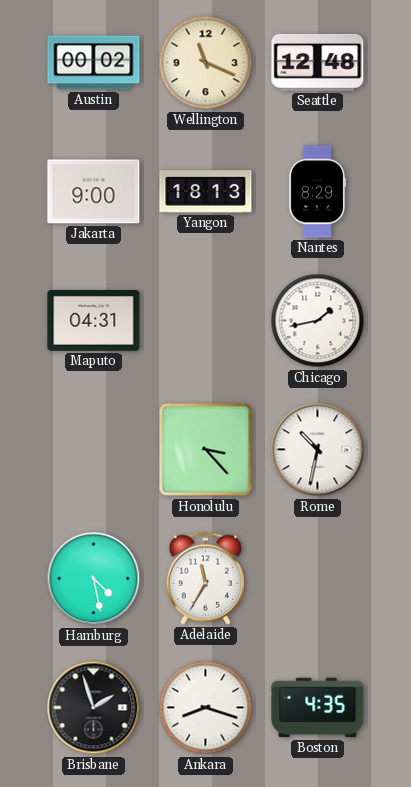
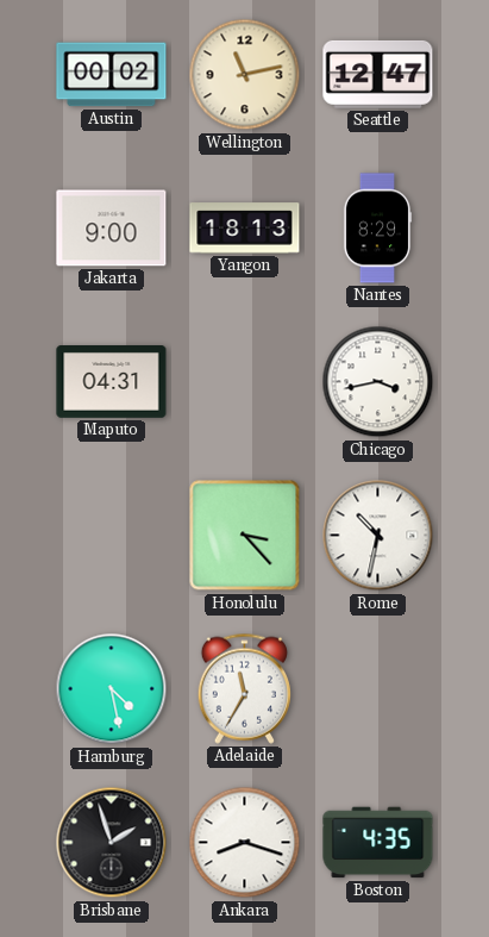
Wellington: 11:19 -> 11:13
Seattle: 12:48 -> 12:47
Chicago: 1:43 -> 3:43
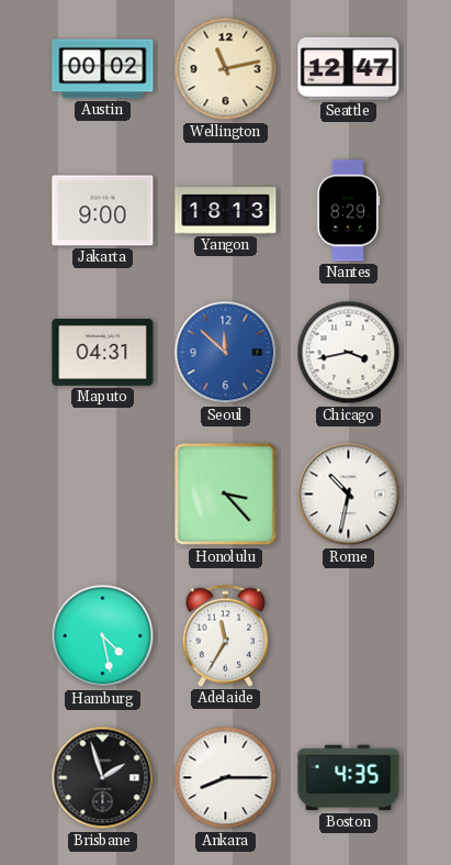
Seoul: none -> 11:52
Ankara: 8:18 -> 8:15
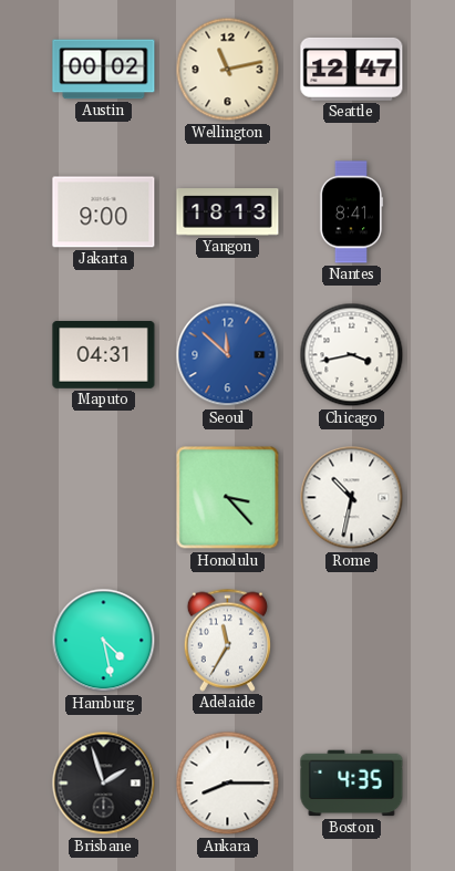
Nantes: 8:29 -> 8:41
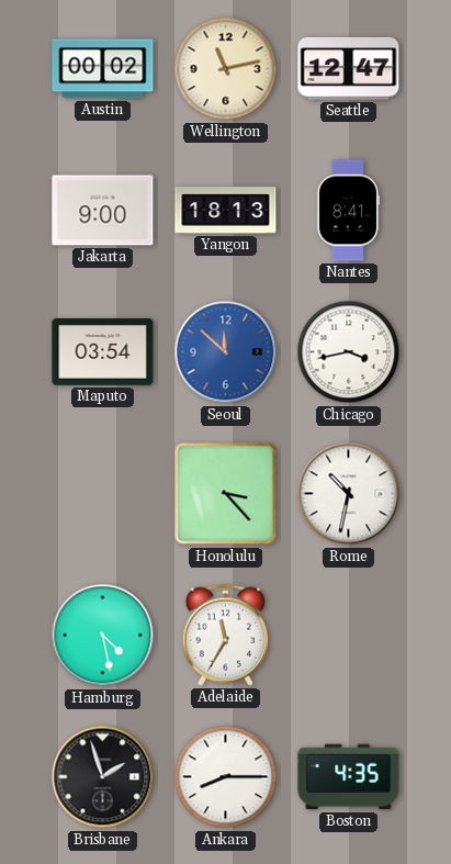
Maputo: 04:31 -> 03:54
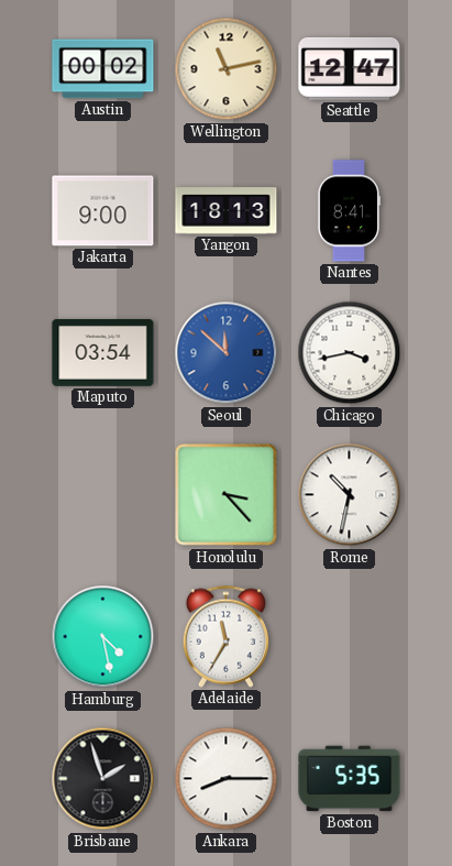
Boston: 4:35 -> 5:35
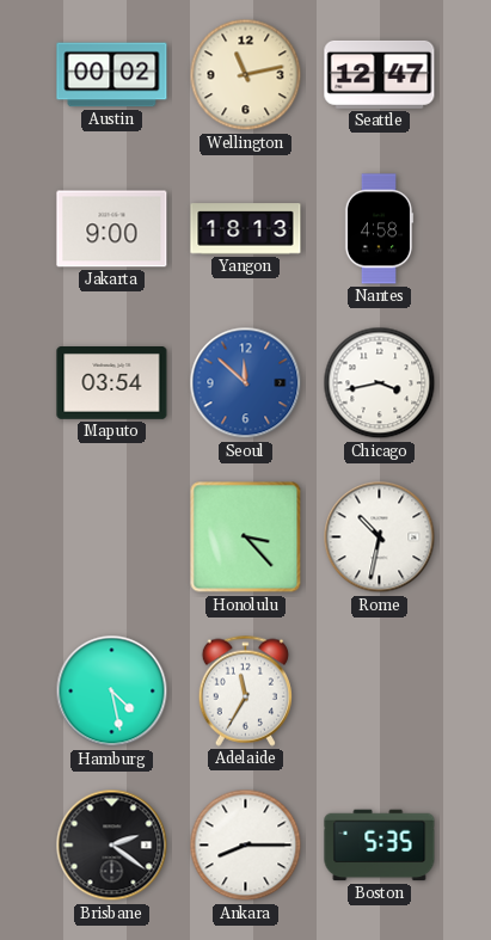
Nantes: 8:41 -> 4:58
Brisbane: 1:57 -> 2:21
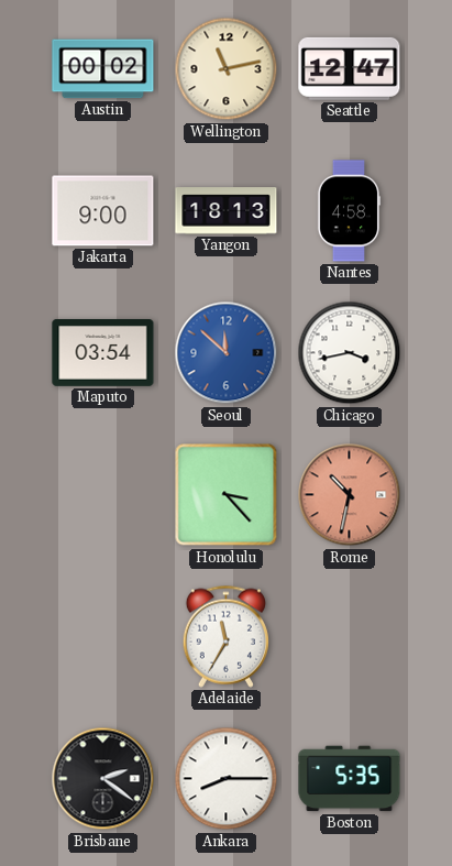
Rome dial: white -> salmon
Hamburg: 4:28 -> none
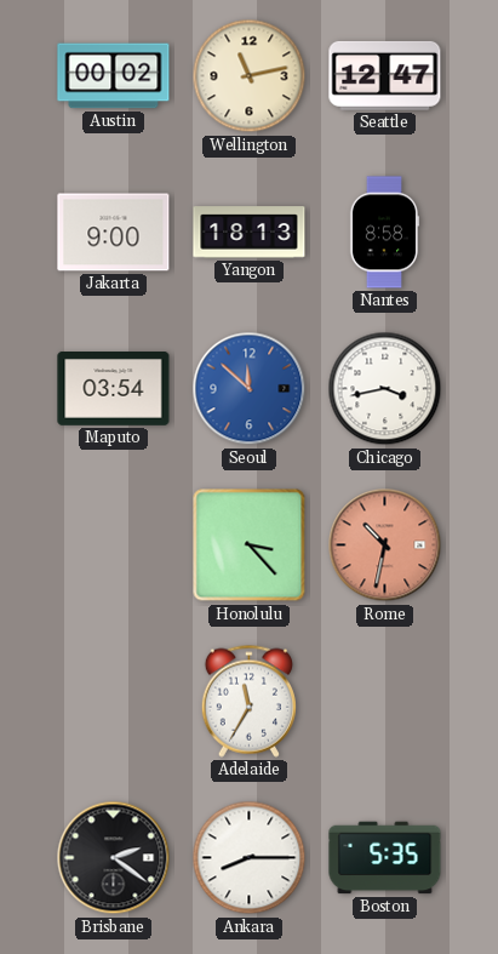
Nantes: 4:58 -> 8:58
